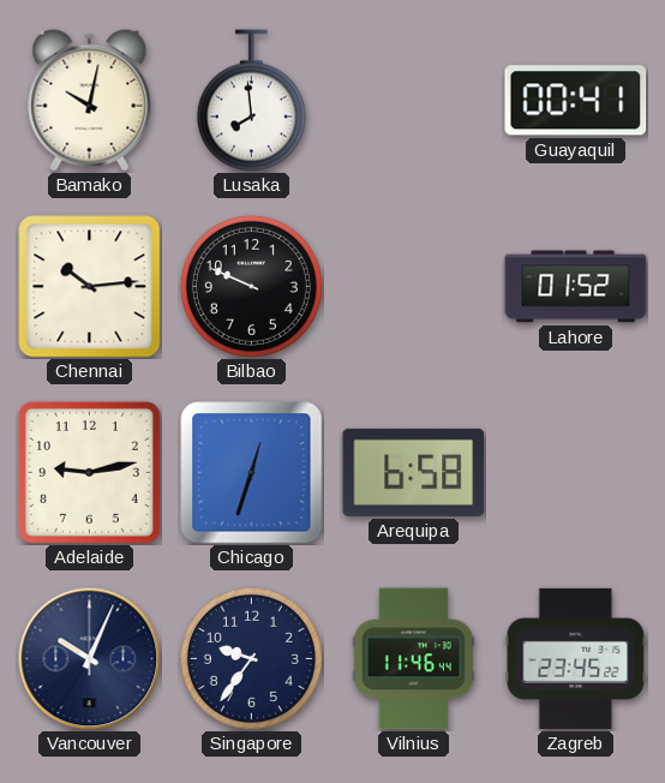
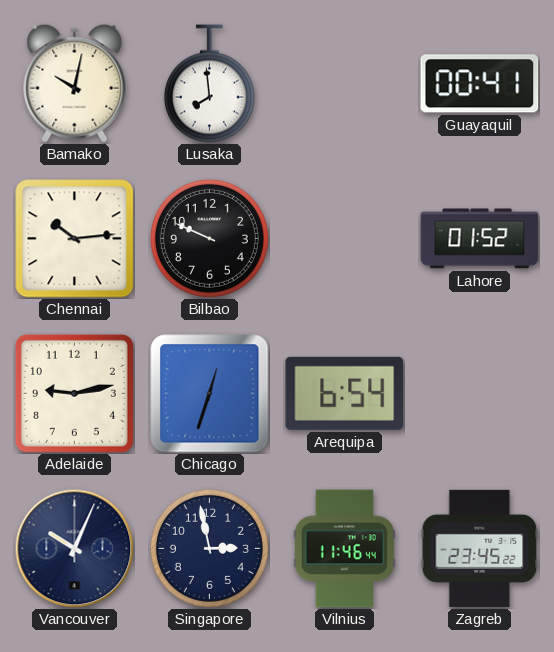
Arequipa: 6:58 -> 6:54
Singapore: 9:36 -> 2:58
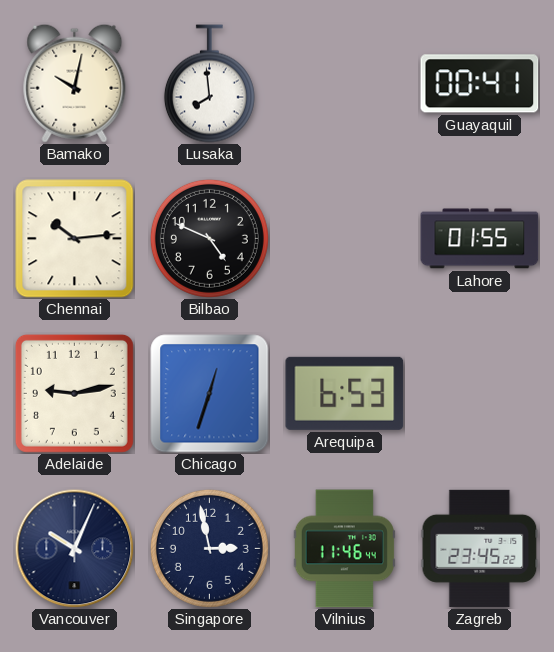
Bilbao: 9:49 -> 4:49
Lahore: 01:52 -> 01:55
Arequipa: 6:54 -> 6:53
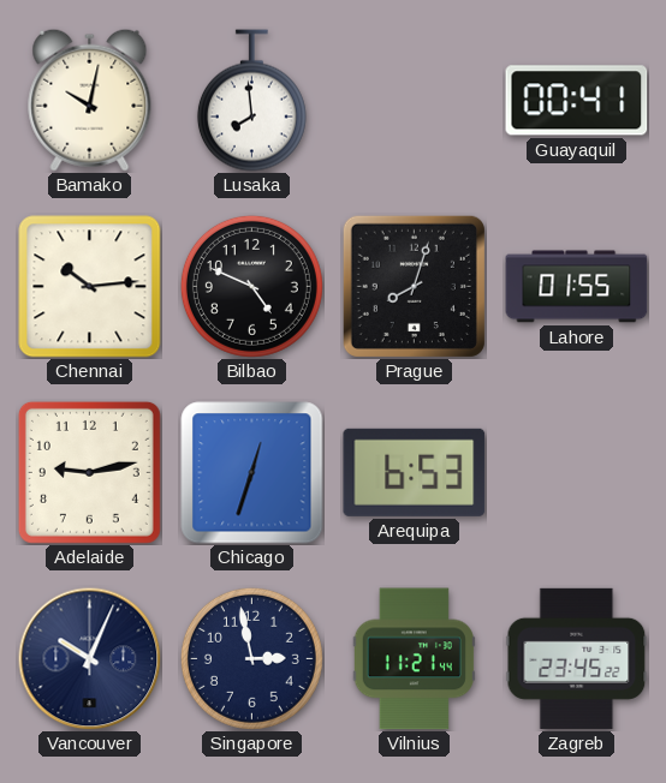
Prague: none -> 8:03
Vilnius: 11:46 -> 11:21
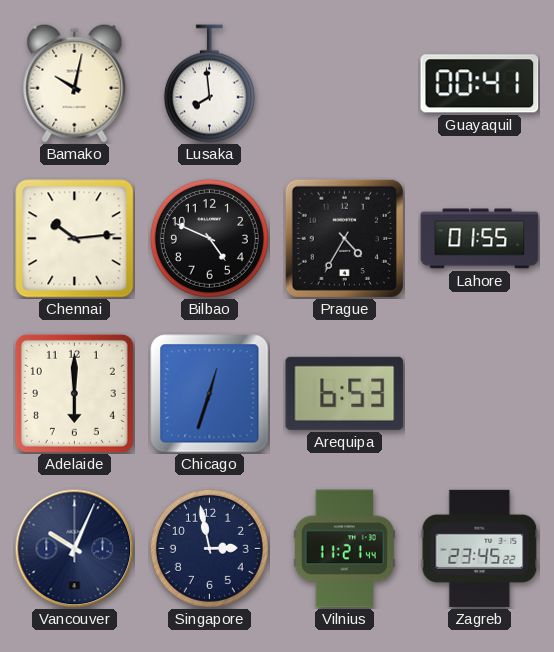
Prague: 8:03 -> 4:35
Adelaide: 9:13 -> 6:00
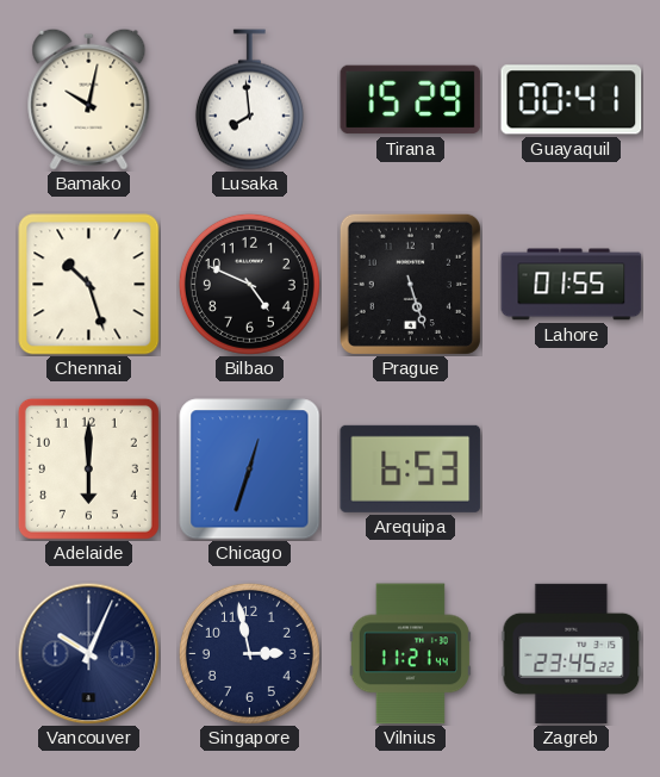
Tirana: none -> 15:29
Chennai: 10:14 -> 10:27
Prague: 4:35 -> 5:27
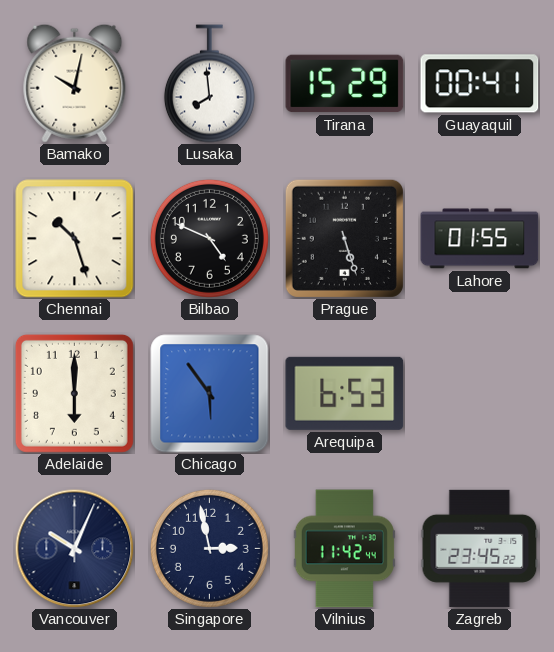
Chicago: 12:33 -> 5:54
Vilnius: 11:21 -> 11:42
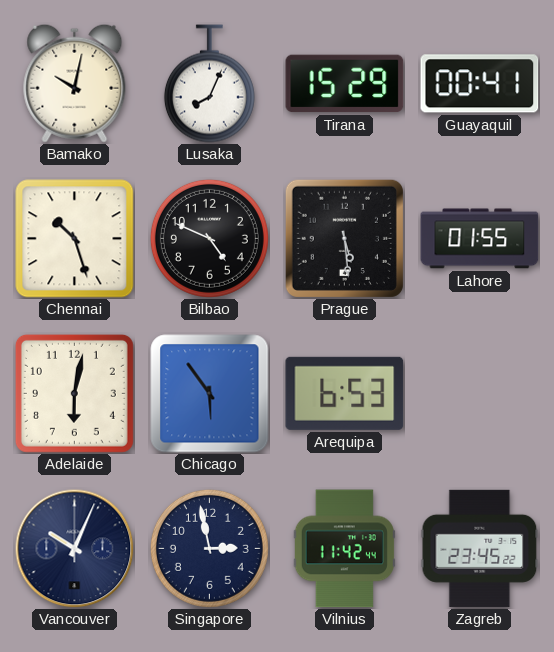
Lusaka: 7:59 -> 8:04
Prague: 5:27 -> 5:29
Adelaide: 6:00 -> 6:02
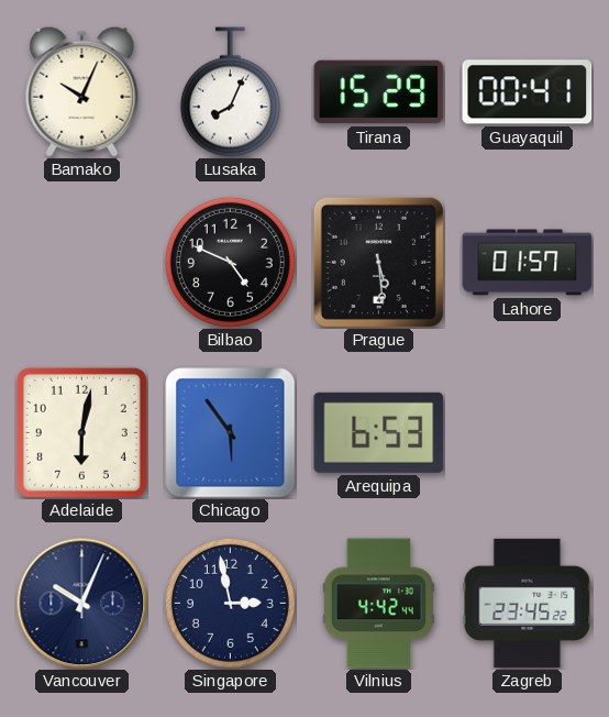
Bamako: 10:02 -> 10:04
Chennai: 10:27 -> none
Lahore: 01:55 -> 01:57
Vilnius: 11:42 -> 4:42
